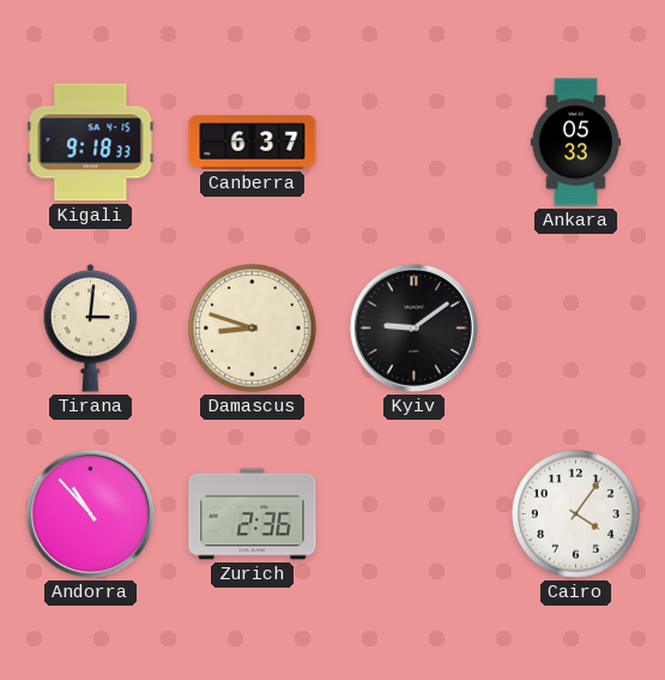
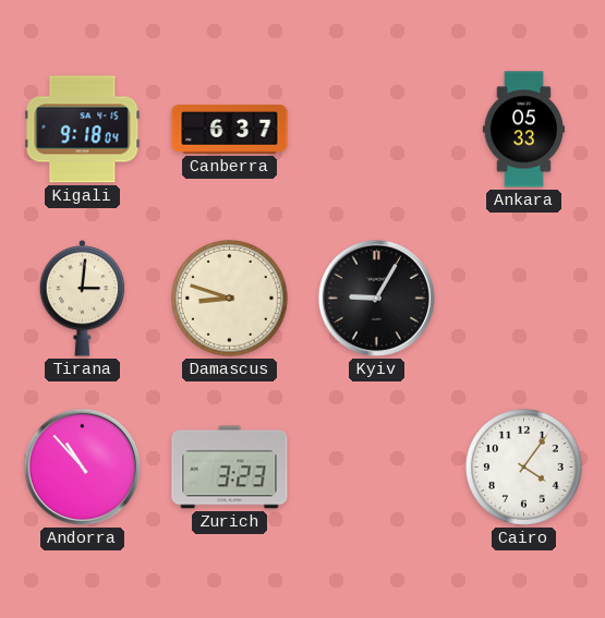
Kigali: 9:18:33 -> 9:18:04
Kyiv: 9:09 -> 9:05
Zurich: 2:36 -> 3:23
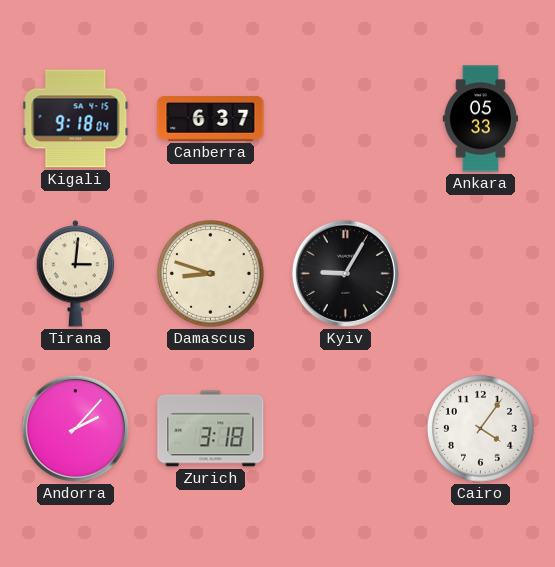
Andorra: 10:53 -> 2:07
Zurich: 3:23 -> 3:18
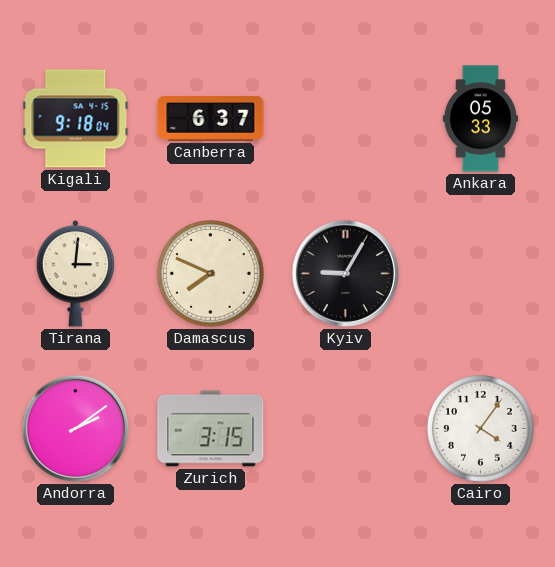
Damascus: 8:48 -> 7:49
Andorra: 2:07 -> 2:09
Zurich: 3:18 -> 3:15
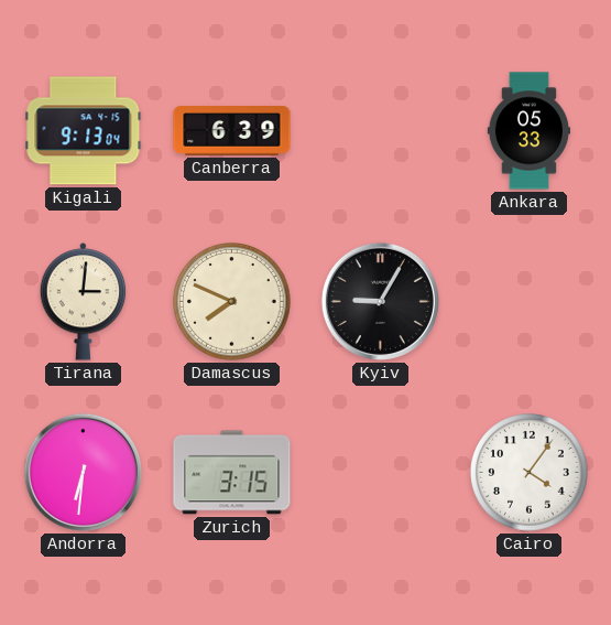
Kigali: 9:18 -> 9:13
Canberra: 6:37 -> 6:39
Andorra: 2:09 -> 6:31
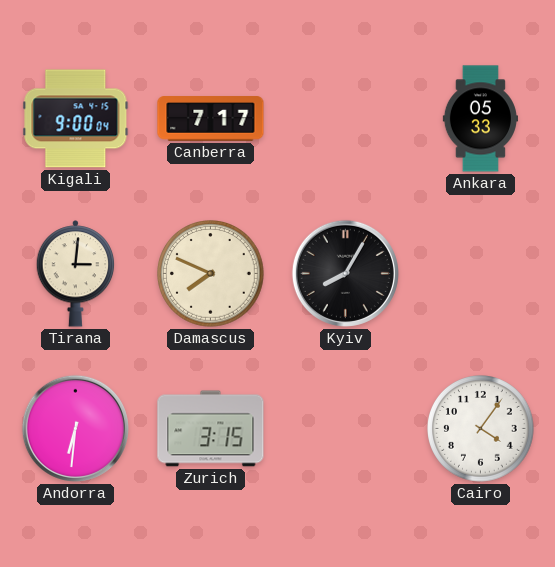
Kigali: 9:13 -> 9:00
Canberra: 6:39 -> 7:17
Kyiv: 9:05 -> 8:05
